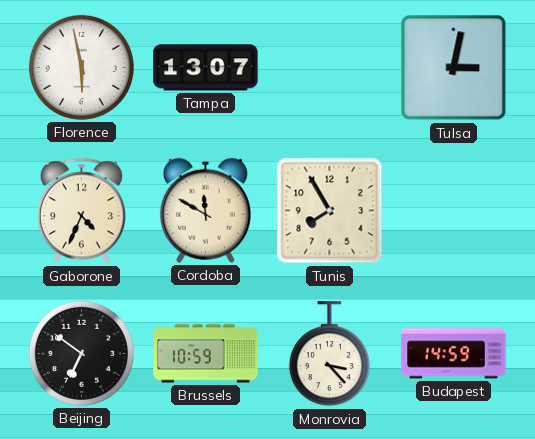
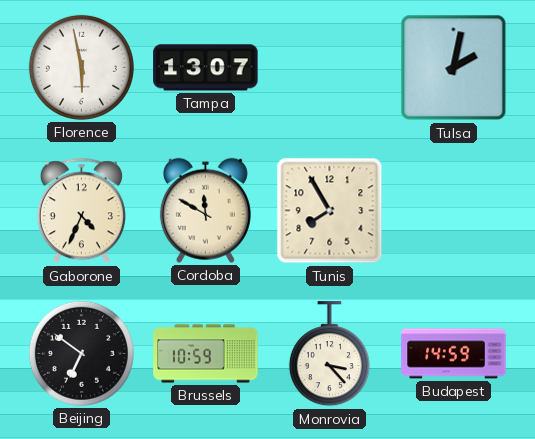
Tulsa: 3:02 -> 2:02
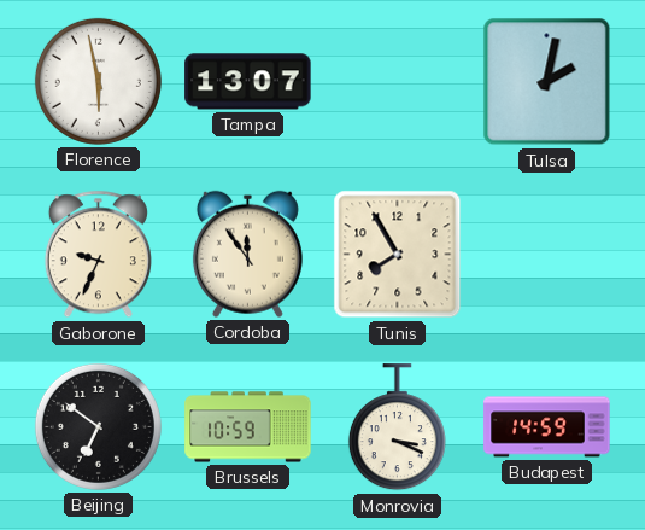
Gaborone: 4:34 -> 9:34
Cordoba: 11:50 -> 11:54
Monrovia: 3:23 -> 3:19
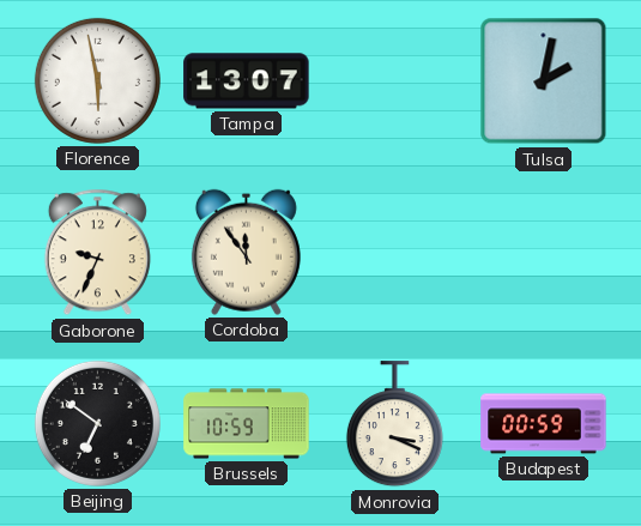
Tunis: 7:55 -> none
Budapest: 14:59 -> 00:59
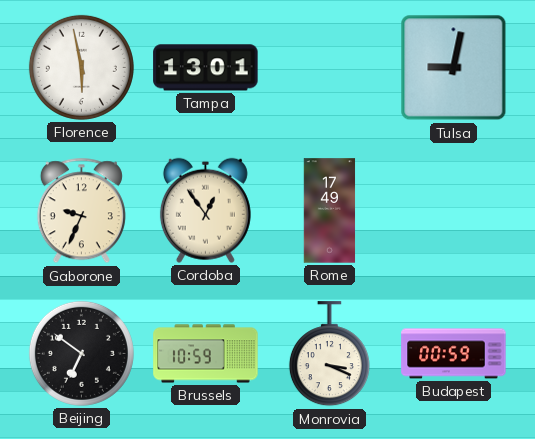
Tampa: 13:07 -> 13:01
Tulsa: 2:02 -> 9:02
Cordoba: 11:54 -> 12:54
Rome: none -> 17:49
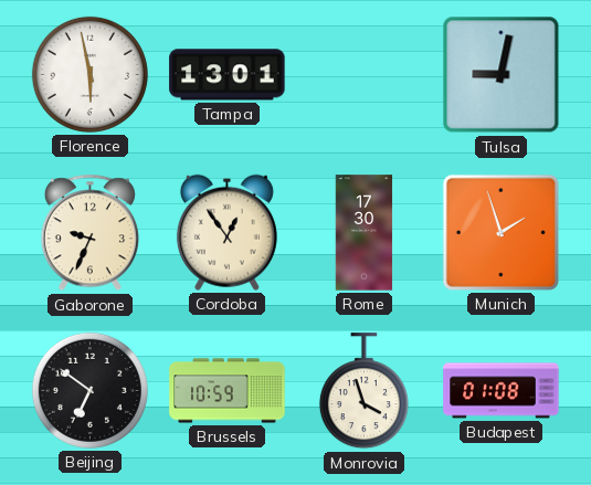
Rome: 17:49 -> 17:30
Munich: none -> 1:57
Monrovia: 3:19 -> 3:57
Budapest: 00:59 -> 01:08
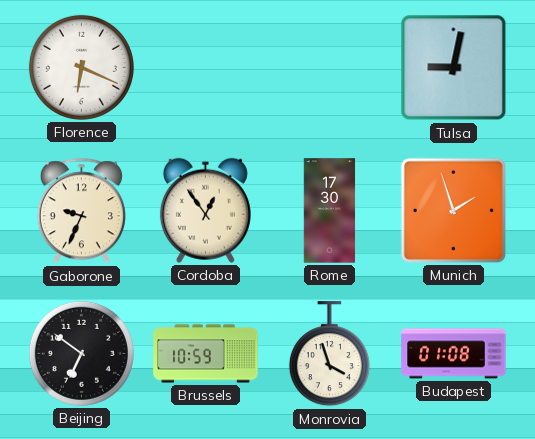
Florence: 5:58 -> 6:19
Tampa: 13:01 -> none
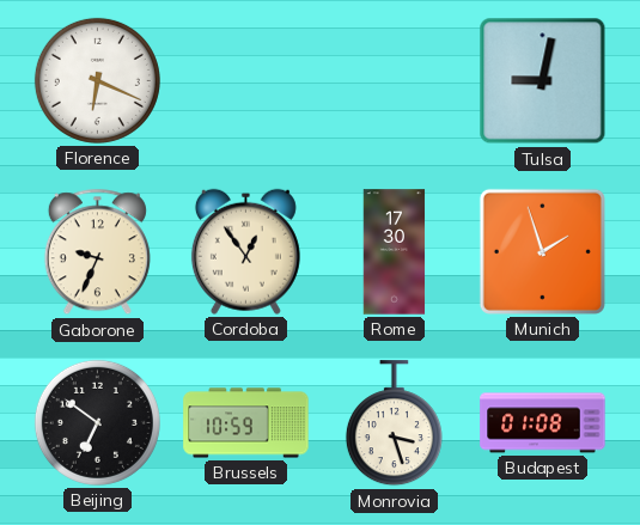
Monrovia: 3:57 -> 3:27
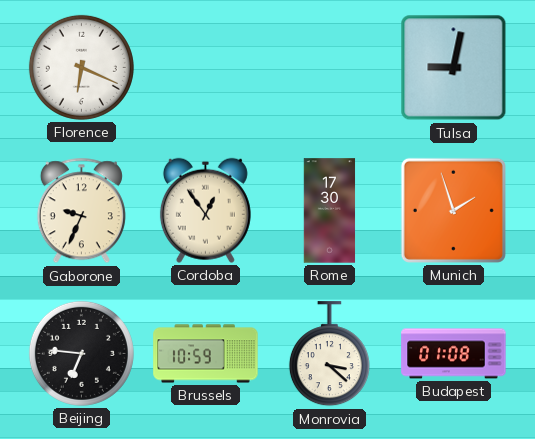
Beijing: 6:51 -> 6:46
Monrovia: 3:27 -> 3:22
